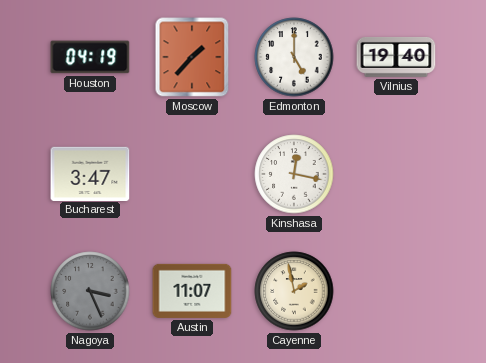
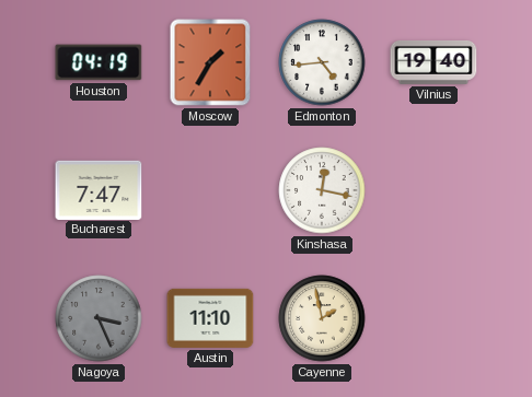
Moscow: 1:37 -> 1:35
Edmonton: 5:00 -> 4:44
Bucharest: 3:47 -> 7:47
Austin: 11:07 -> 11:10
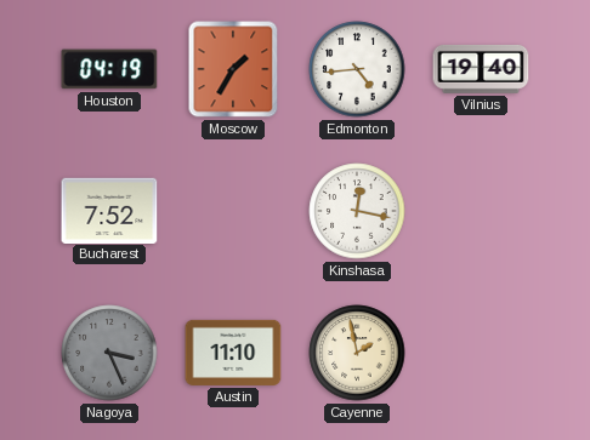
Bucharest: 7:47 -> 7:52
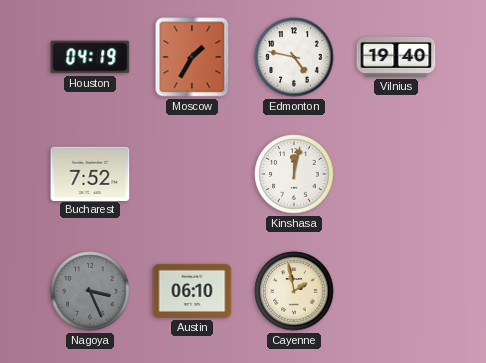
Edmonton: 4:44 -> 4:47
Kinshasa: 12:17 -> 12:02
Austin: 11:10 -> 06:10
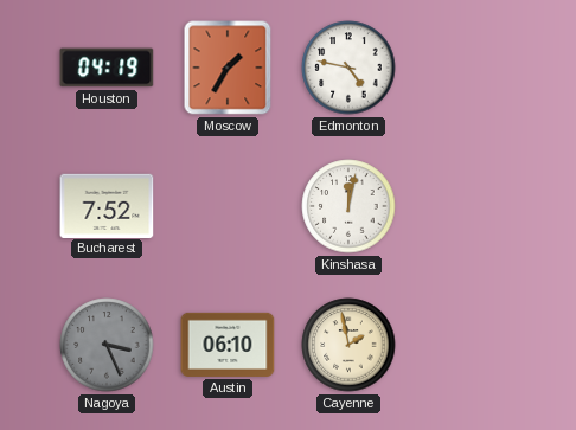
Vilnius: 19:40 -> none
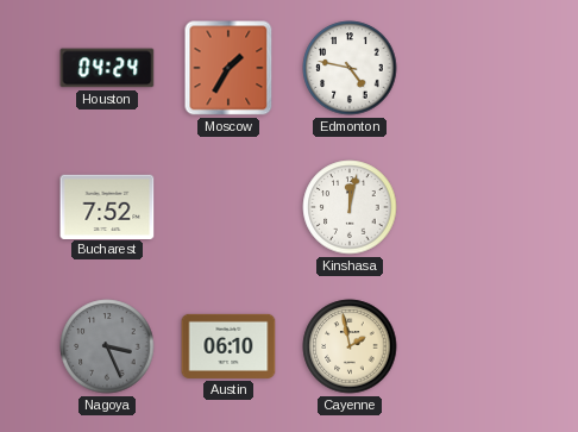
Houston: 04:19 -> 04:24
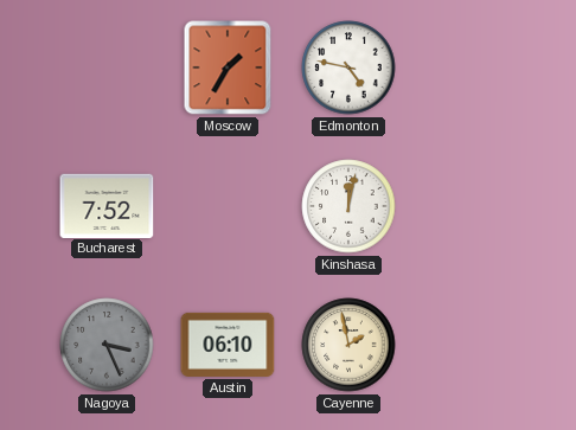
Houston: 04:24 -> none
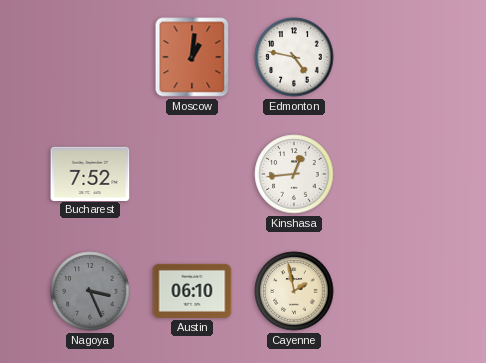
Moscow: 1:35 -> 1:01
Kinshasa: 12:02 -> 12:44
